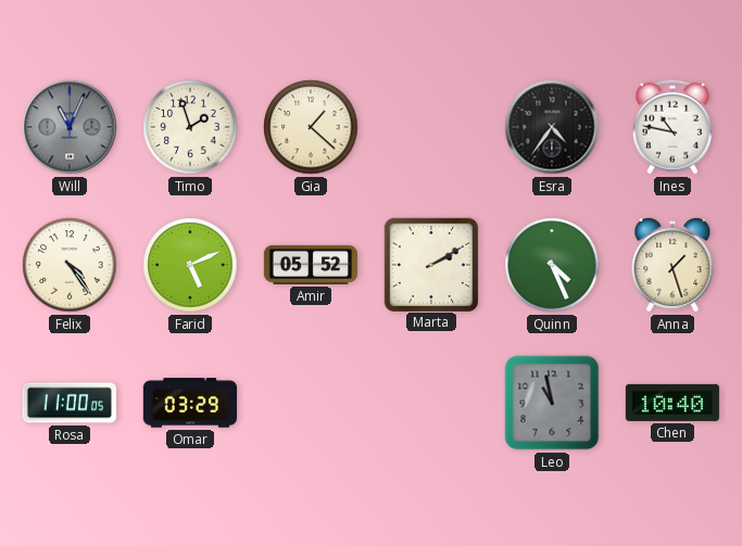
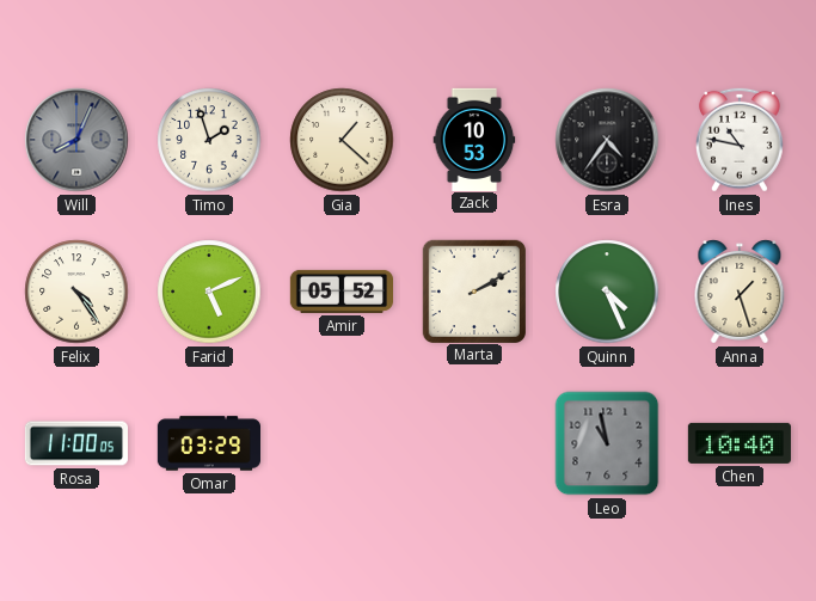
Will: 11:04 -> 8:04
Zack: none -> 10:53
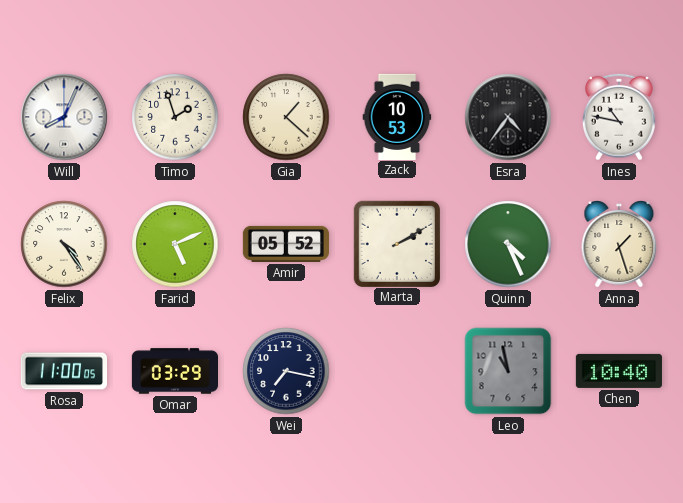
Will dial: grey -> white
Wei: none -> 7:17
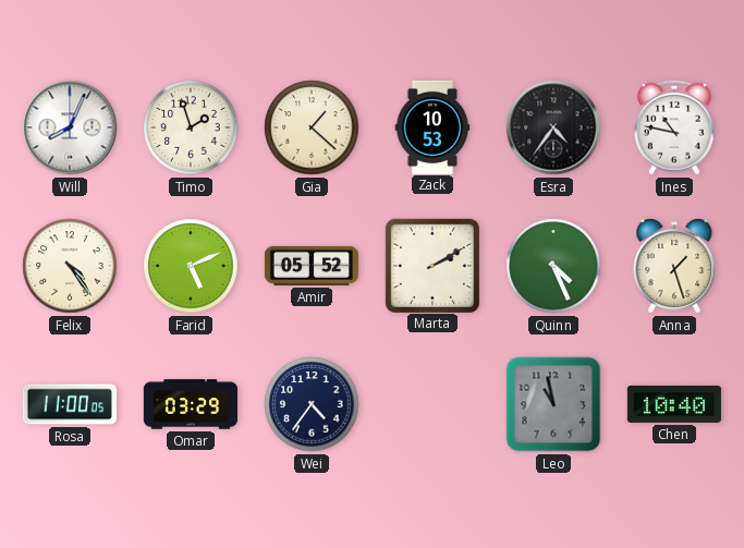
Wei: 7:17 -> 4:36
